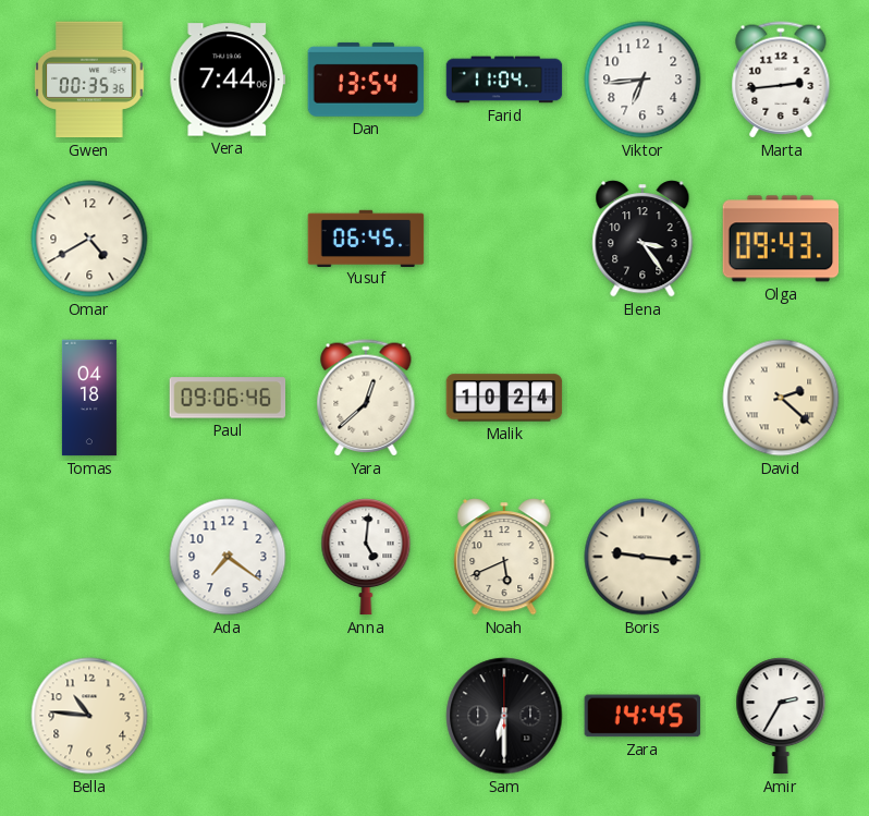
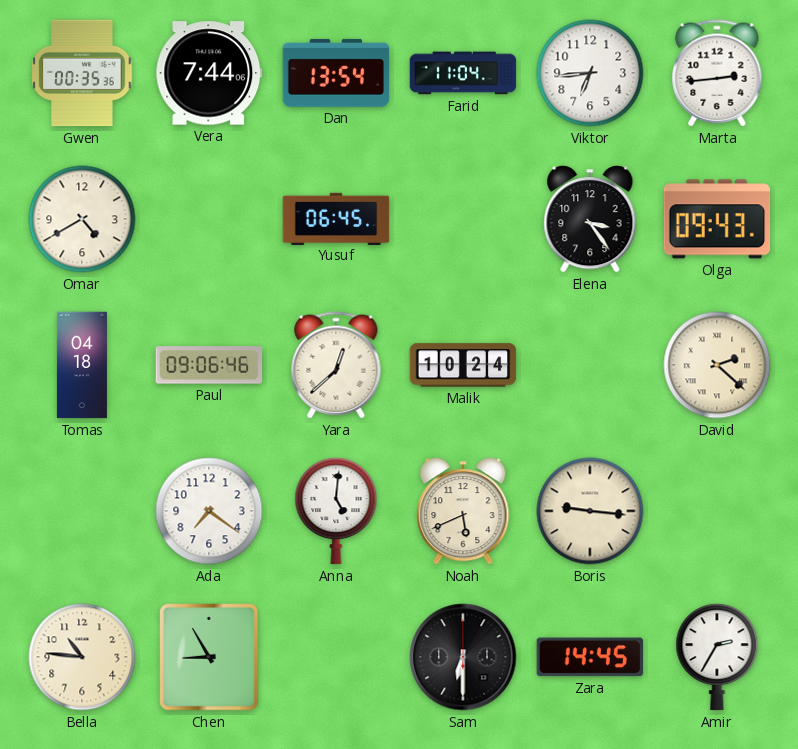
Chen: none -> 8:55
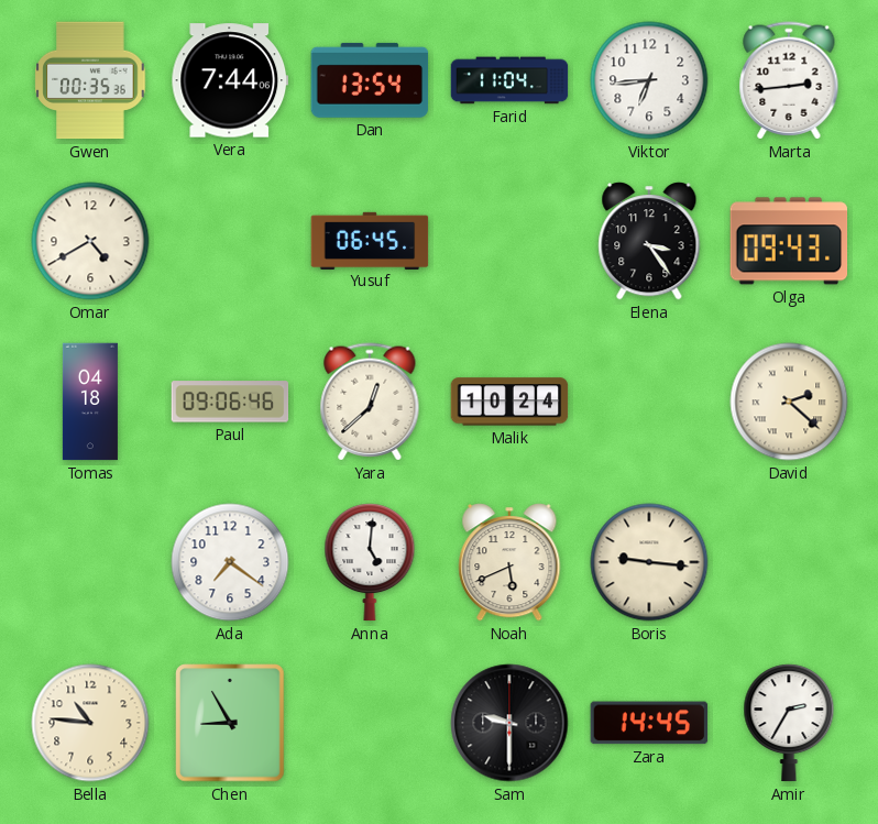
Sam: 6:30 -> 9:30
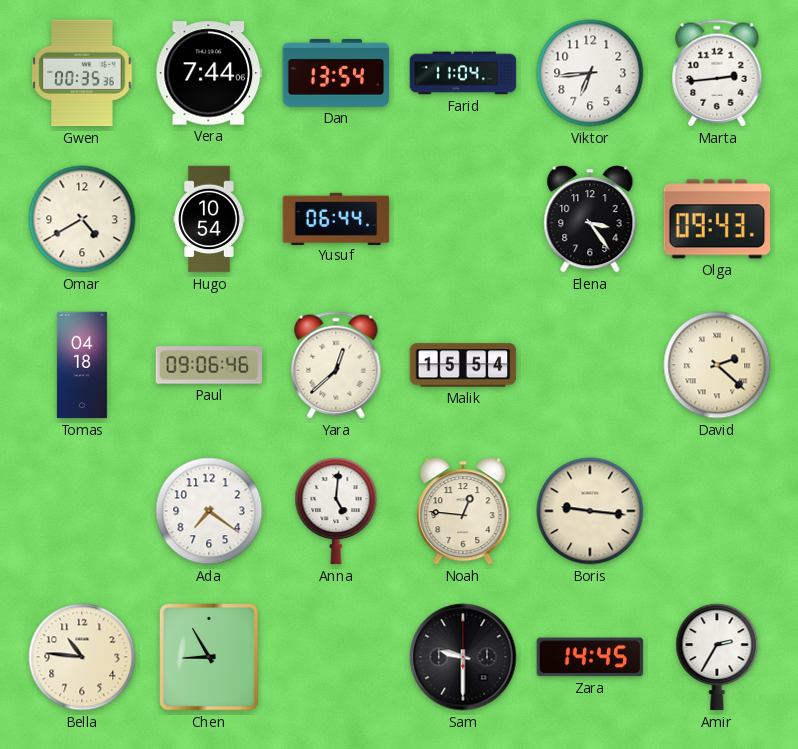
Hugo: none -> 10:54
Yusuf: 06:45 -> 06:44
Malik: 10:24 -> 15:54
Noah: 5:41 -> 12:46
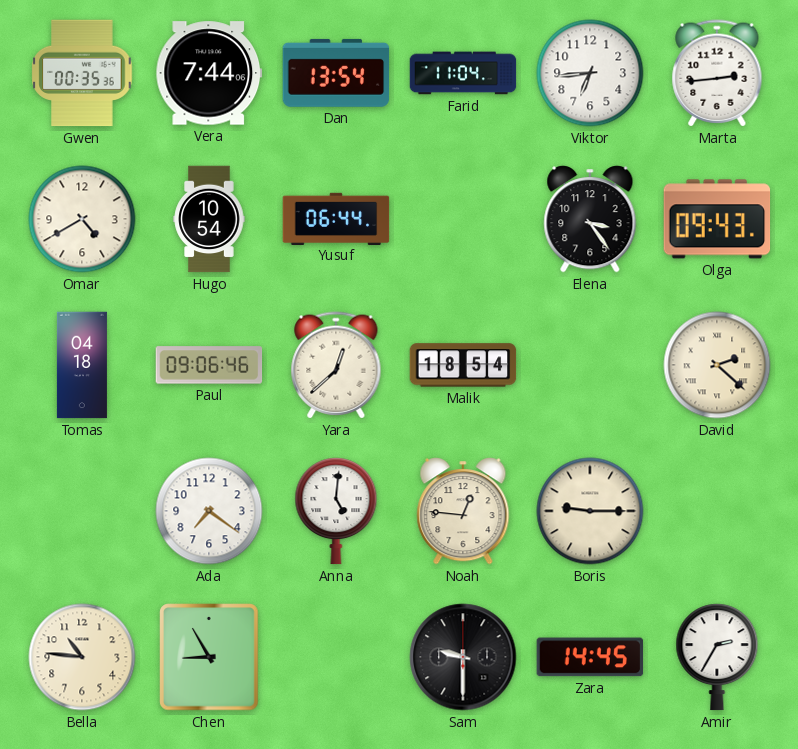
Malik: 15:54 -> 18:54
Boris: 9:16 -> 9:15
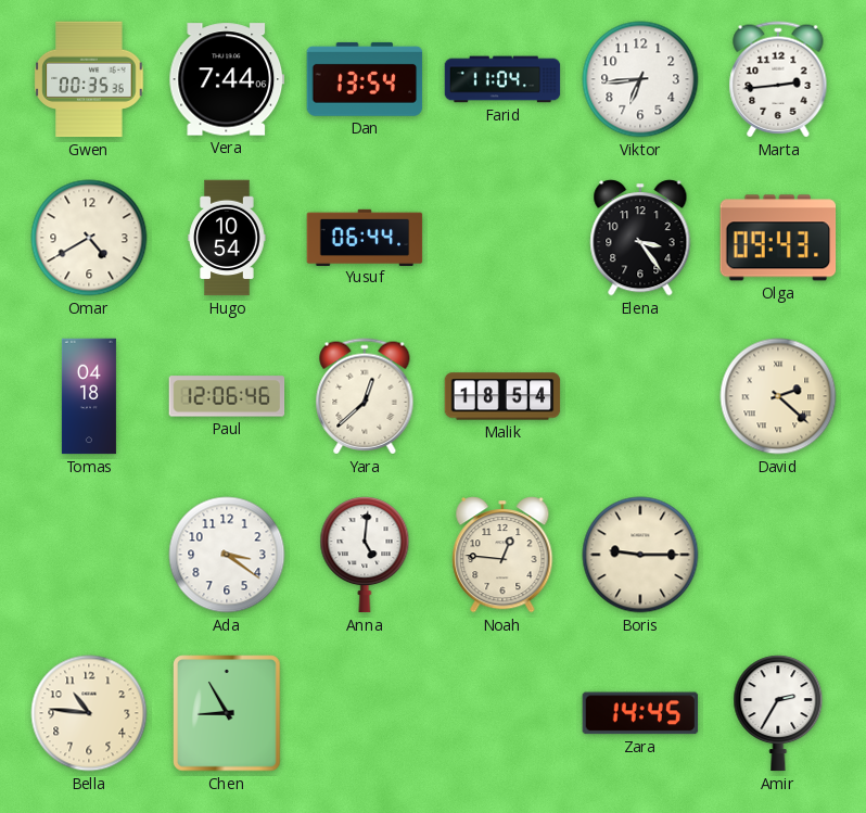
Paul: 09:06 -> 12:06
Ada: 7:21 -> 3:21
Sam: 9:30 -> none
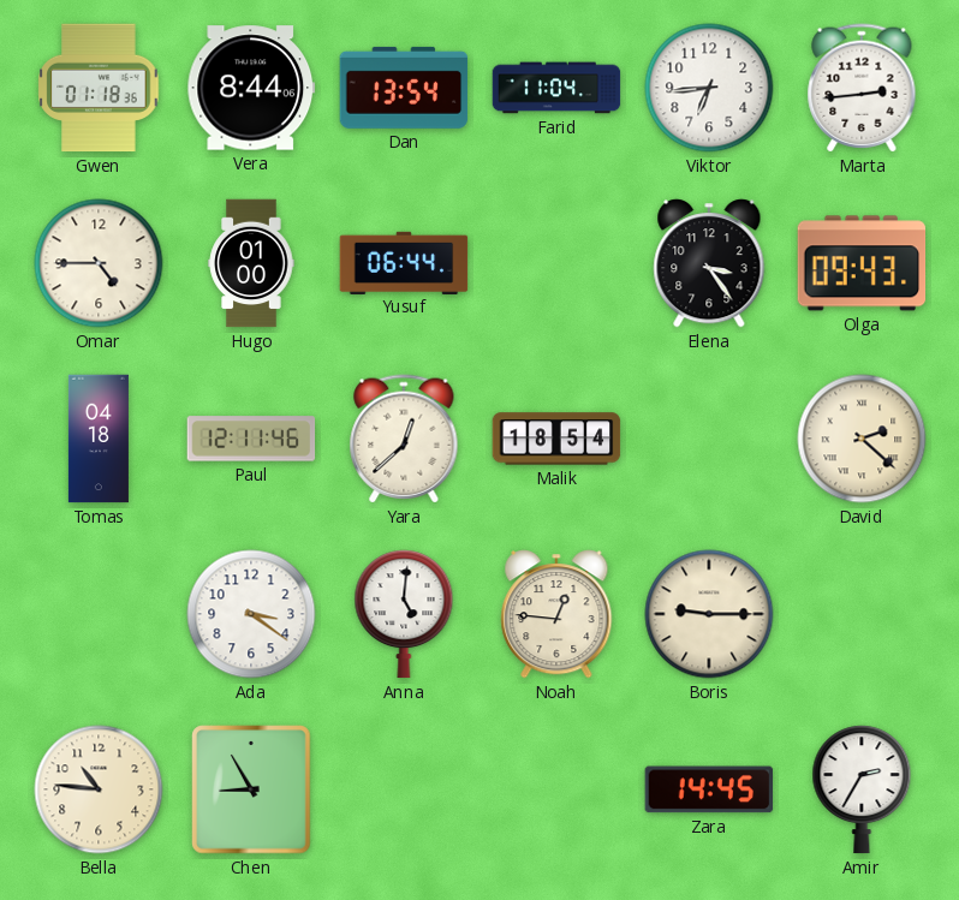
Gwen: 00:35 -> 01:18
Vera: 7:44 -> 8:44
Omar: 4:40 -> 4:45
Hugo: 10:54 -> 01:00
Paul: 12:06 -> 12:11
